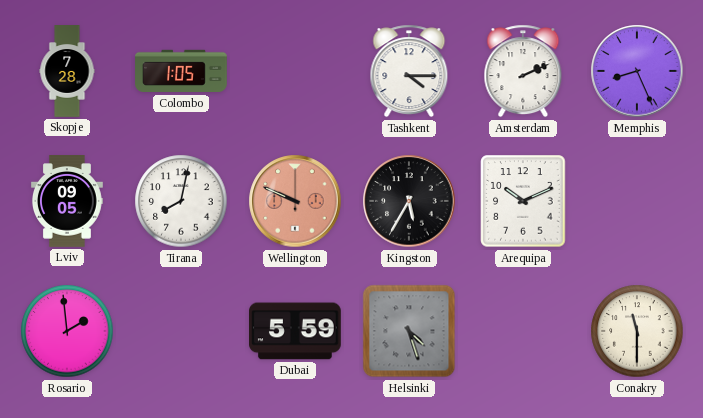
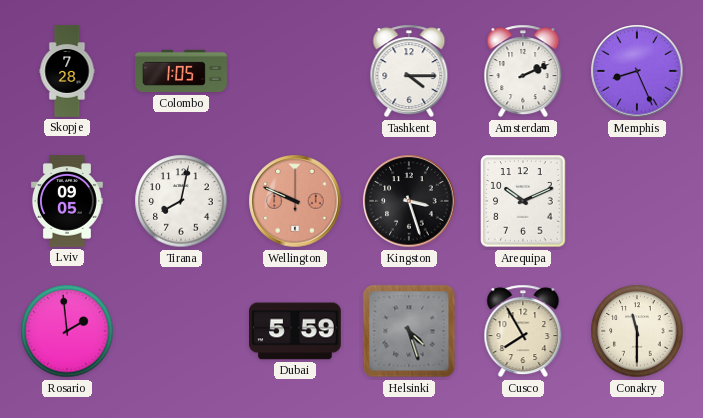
Kingston: 5:35 -> 3:27
Cusco: none -> 7:55
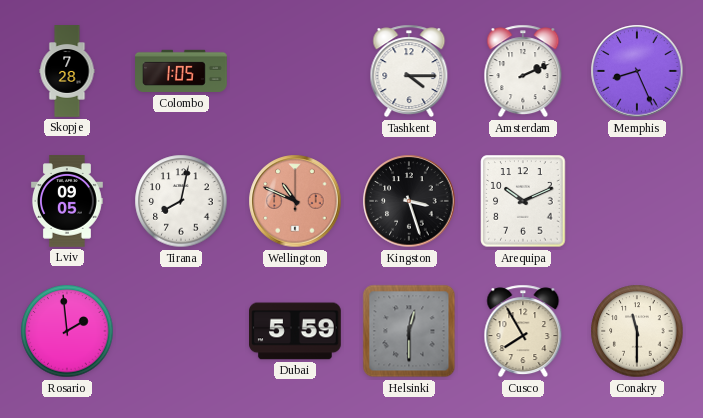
Wellington: 9:49 -> 10:49
Helsinki: 4:27 -> 12:30
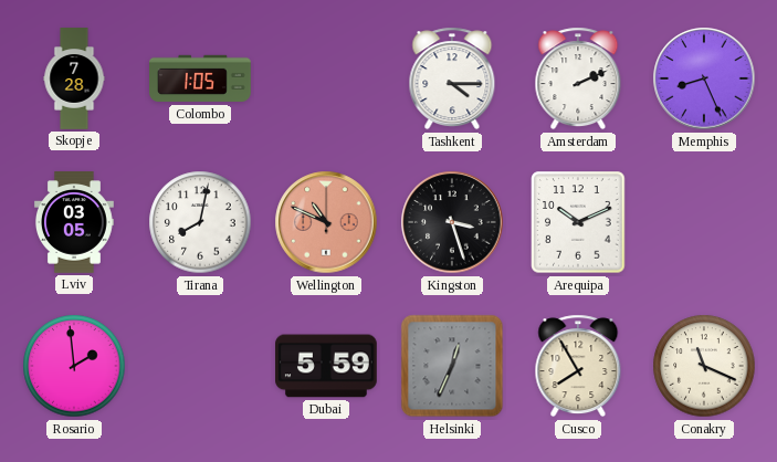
Lviv: 09:05 -> 03:05
Helsinki: 12:30 -> 12:34
Conakry: 11:30 -> 11:19
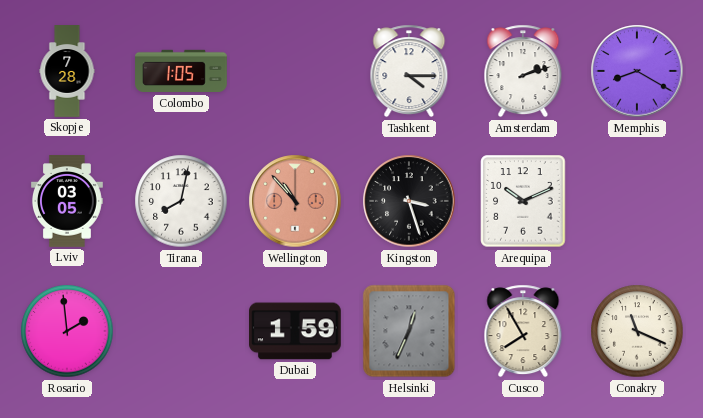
Amsterdam: 2:11 -> 2:12
Memphis: 8:26 -> 8:20
Wellington: 10:49 -> 10:53
Dubai: 5:59 -> 1:59
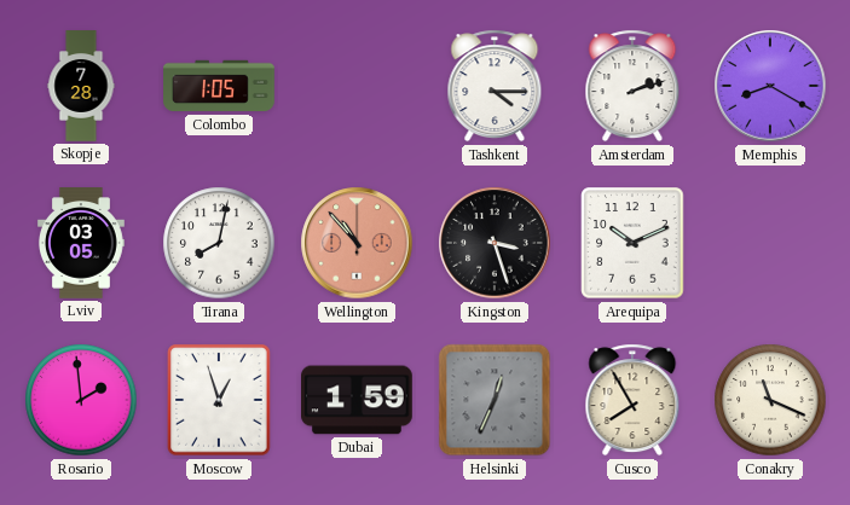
Moscow: none -> 12:57
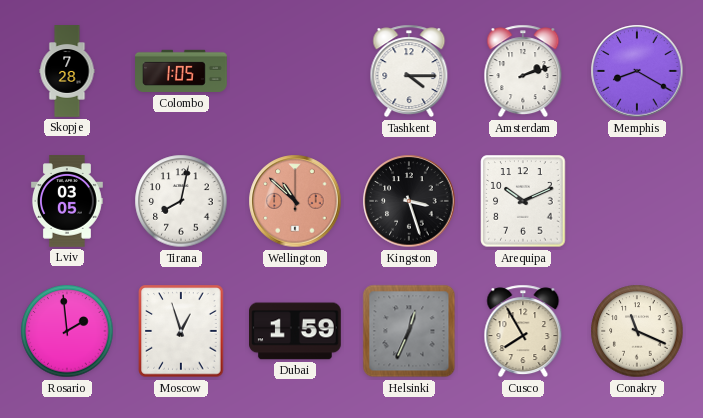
Wellington: 10:53 -> 10:52
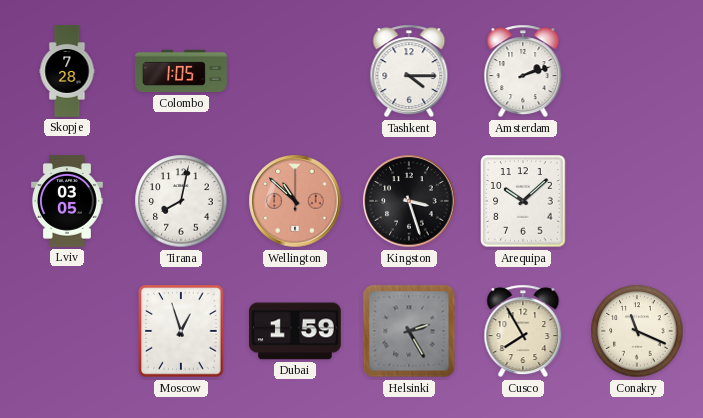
Memphis: 8:20 -> none
Arequipa: 10:11 -> 10:08
Rosario: 1:59 -> none
Helsinki: 12:34 -> 2:25
